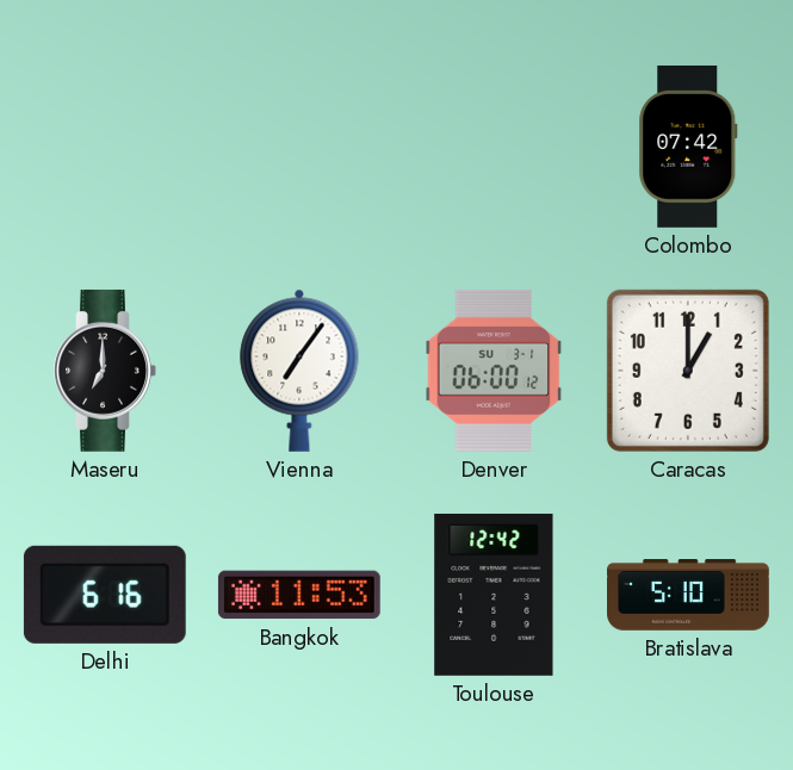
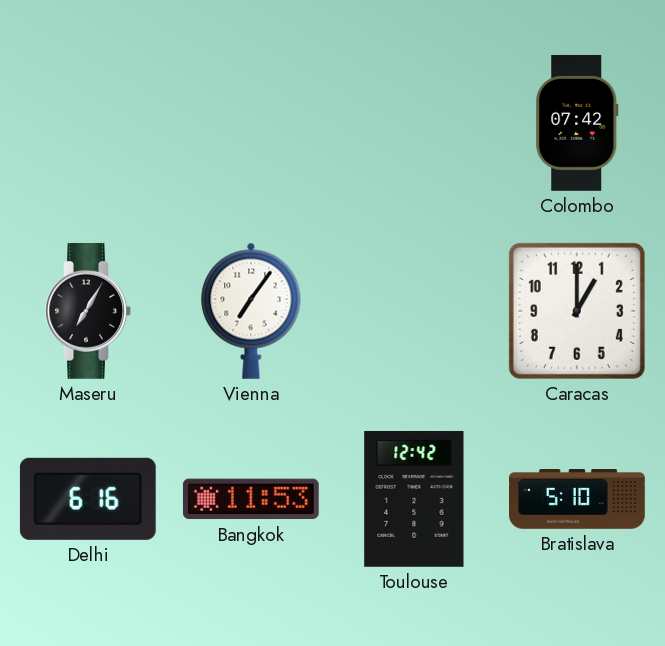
Maseru: 7:00 -> 7:05
Denver: 06:00 -> none
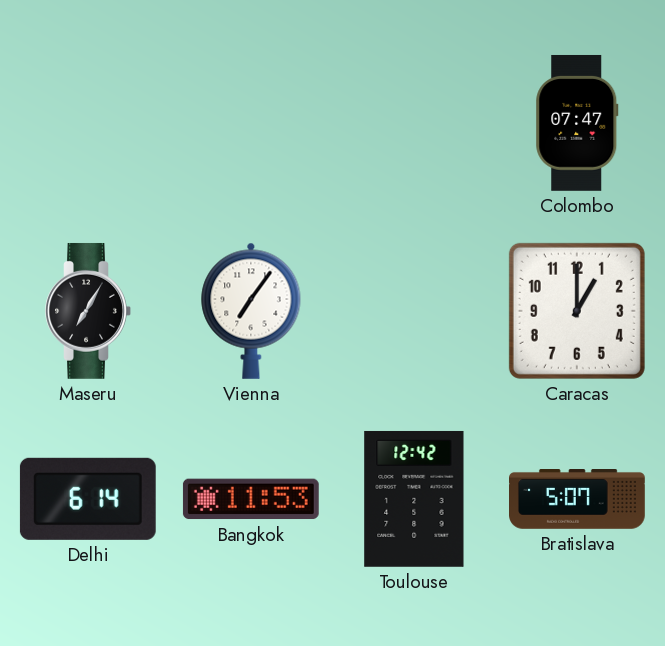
Colombo: 07:42 -> 07:47
Delhi: 6:16 -> 6:14
Bratislava: 5:10 -> 5:07
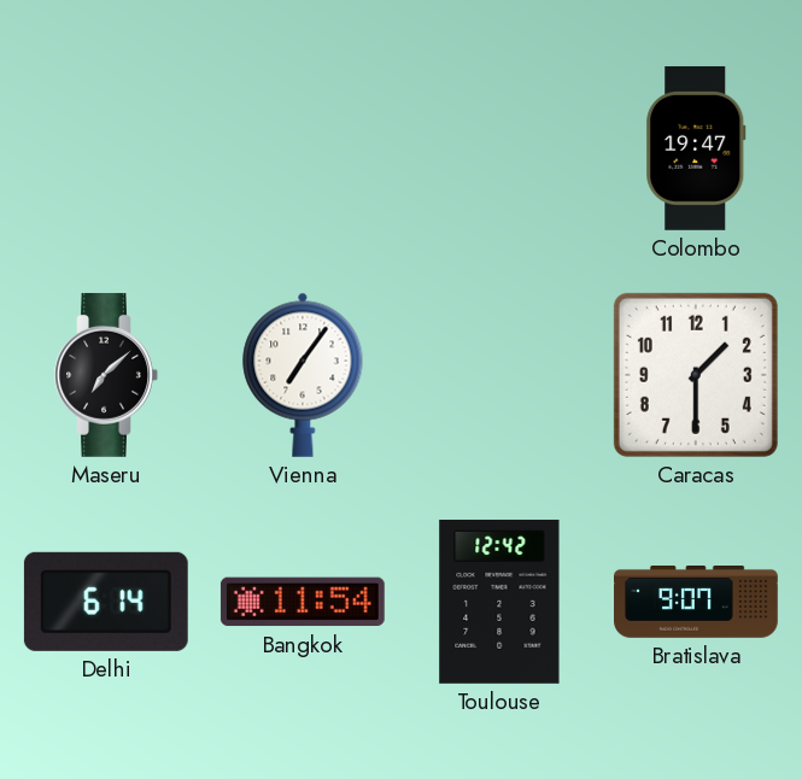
Colombo: 07:47 -> 19:47
Maseru: 7:05 -> 7:08
Caracas: 1:00 -> 1:30
Bangkok: 11:53 -> 11:54
Bratislava: 5:07 -> 9:07
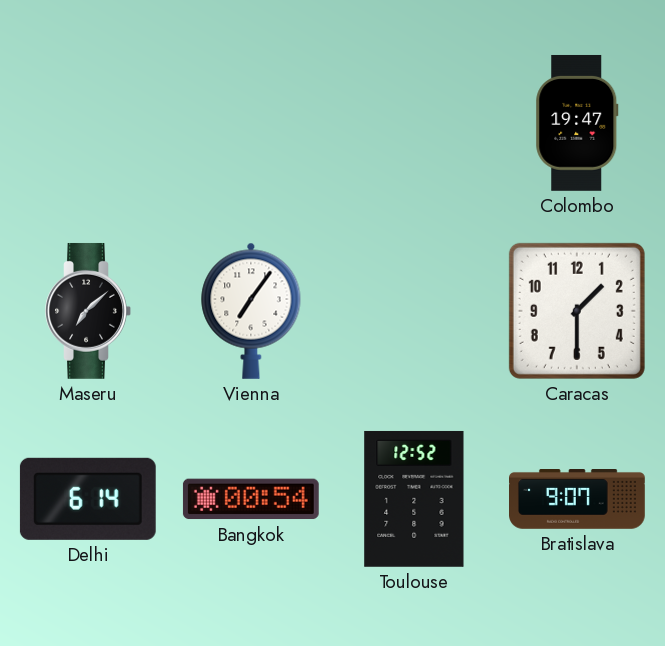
Bangkok: 11:54 -> 00:54
Toulouse: 12:42 -> 12:52
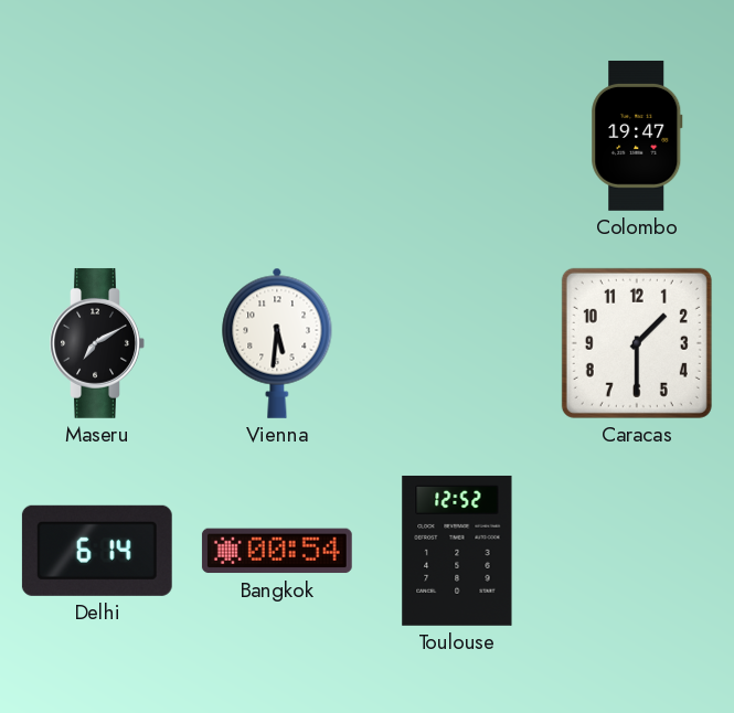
Maseru: 7:08 -> 7:10
Vienna: 7:06 -> 5:31
Bratislava: 9:07 -> none
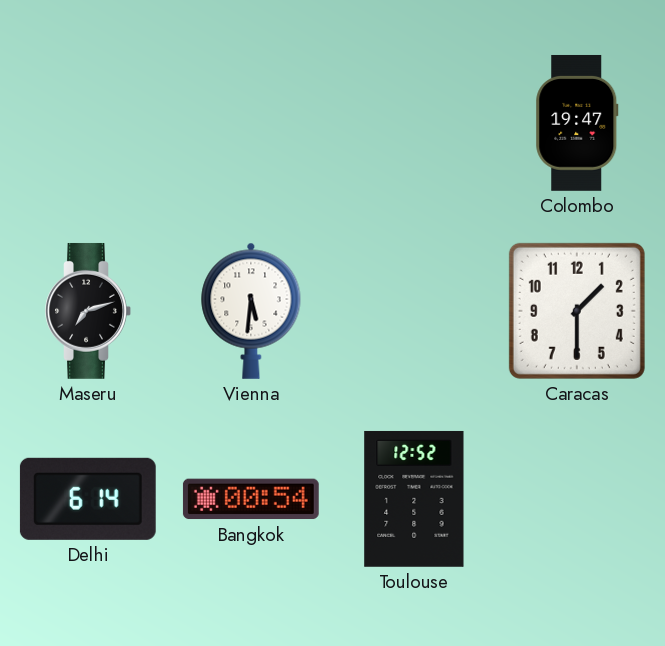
Maseru: 7:10 -> 7:12
